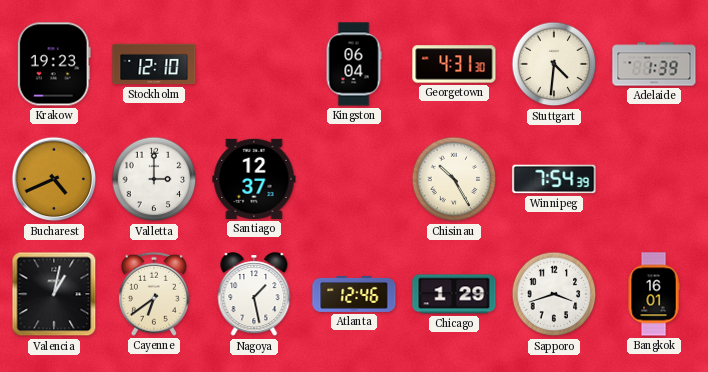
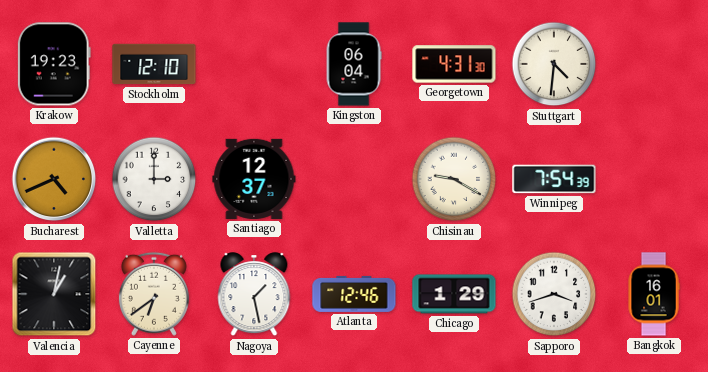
Adelaide: 1:39 -> none
Chisinau: 10:25 -> 9:20
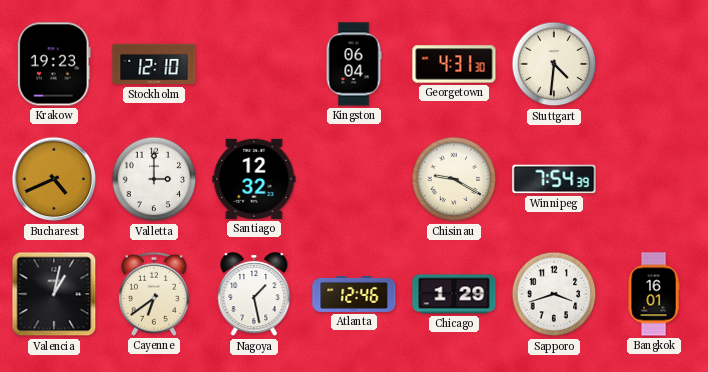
Santiago: 12:37 -> 12:32
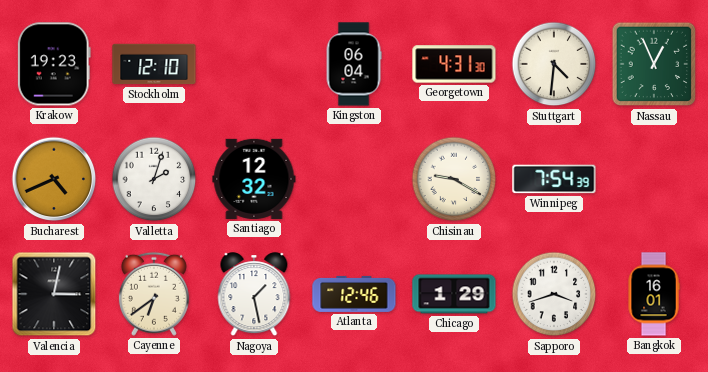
Nassau: none -> 12:56
Valletta: 3:00 -> 2:03
Valencia: 1:02 -> 3:02
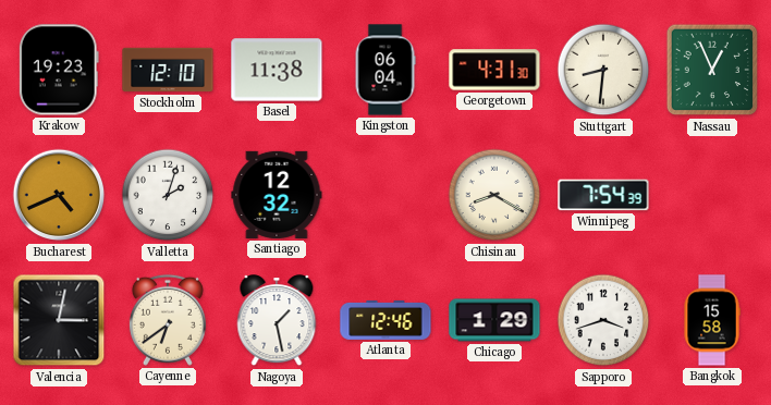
Basel: none -> 11:38
Stuttgart: 4:31 -> 8:31
Chisinau: 9:20 -> 8:20
Bangkok: 16:01 -> 15:58
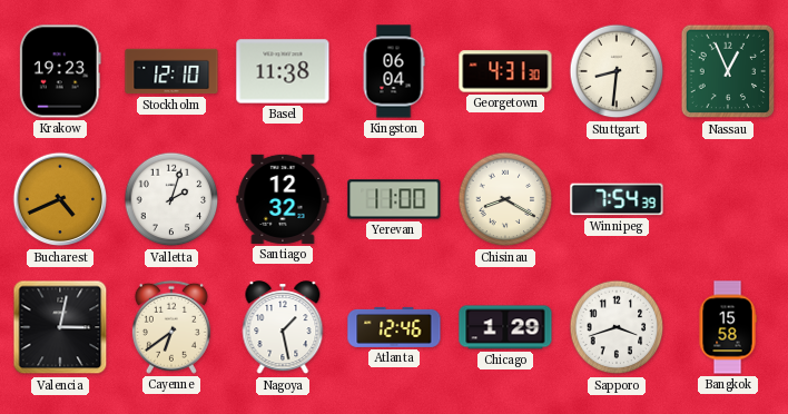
Yerevan: none -> 11:00
